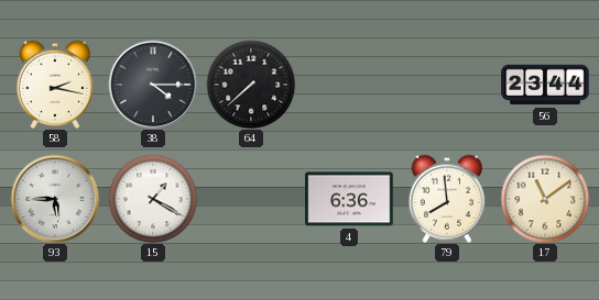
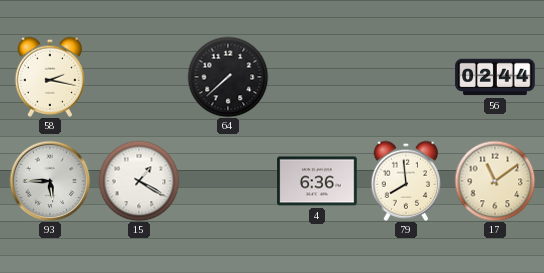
38: 4:15 -> none
56: 23:44 -> 02:44
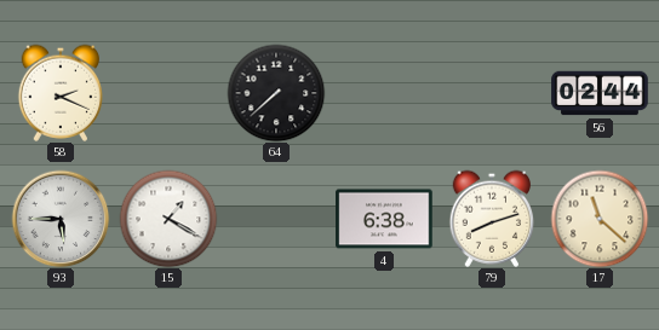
58: 2:17 -> 2:19
4: 6:36 -> 6:38
79: 7:59 -> 8:12
17: 11:09 -> 11:22
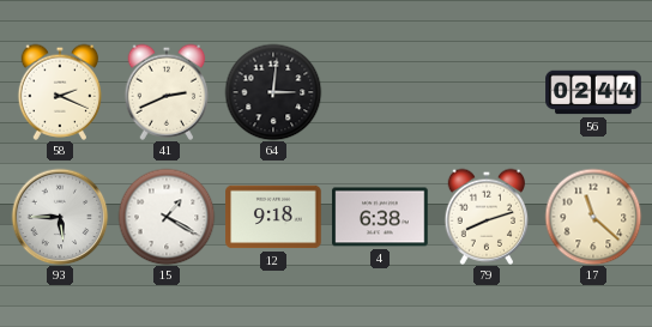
41: none -> 2:41
64: 7:38 -> 3:01
12: none -> 9:18
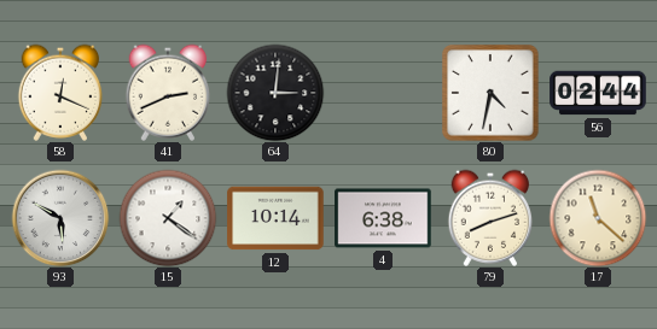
58: 2:19 -> 12:19
80: none -> 4:32
93: 5:45 -> 5:50
15: 1:20 -> 1:21
12: 9:18 -> 10:14
